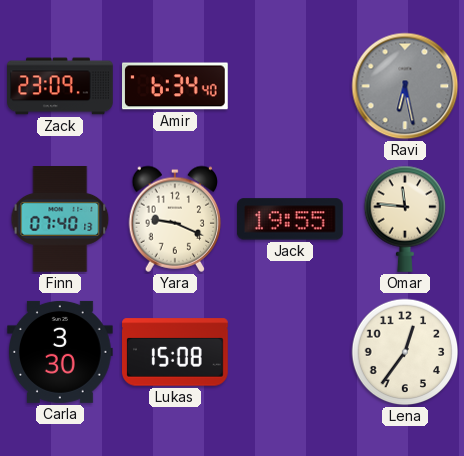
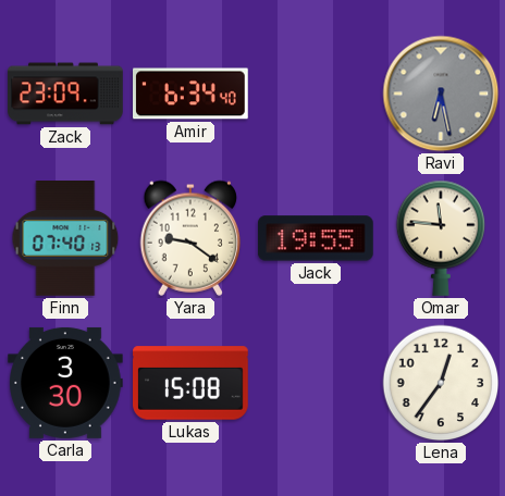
Yara: 9:19 -> 9:21
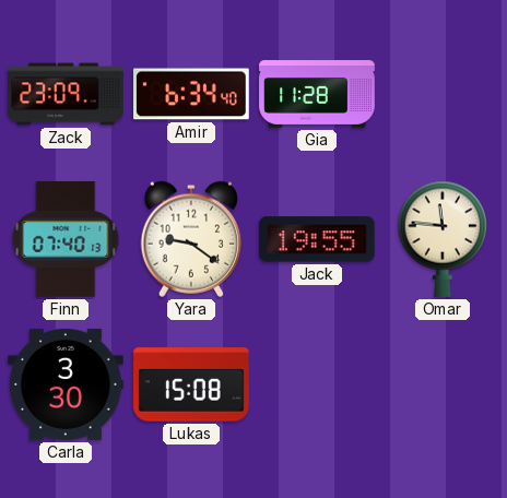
Gia: none -> 11:28
Ravi: 6:28 -> none
Lena: 12:36 -> none
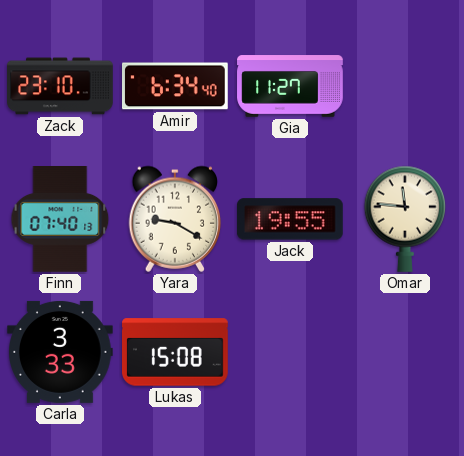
Zack: 23:09 -> 23:10
Gia: 11:28 -> 11:27
Yara: 9:21 -> 9:20
Carla: 3:30 -> 3:33
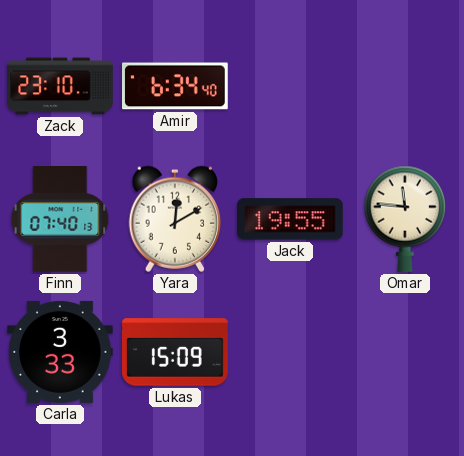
Gia: 11:27 -> none
Yara: 9:20 -> 12:10
Lukas: 15:08 -> 15:09
